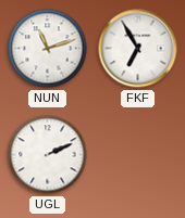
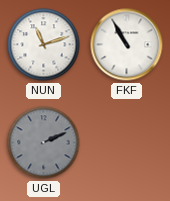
FKF: 6:55 -> 10:55
UGL dial: white -> grey
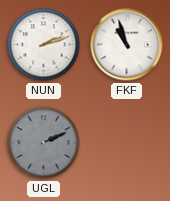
NUN: 11:12 -> 2:12
FKF: 10:55 -> 10:57
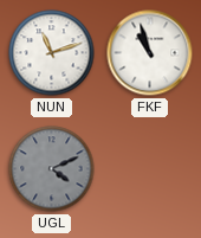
NUN: 2:12 -> 11:12
UGL: 2:11 -> 4:11
